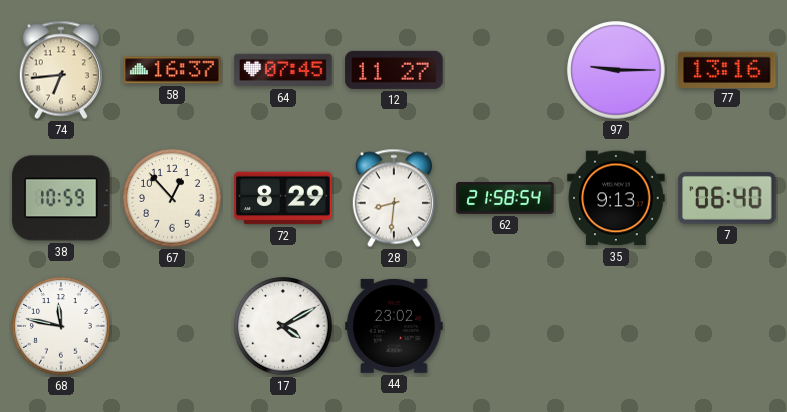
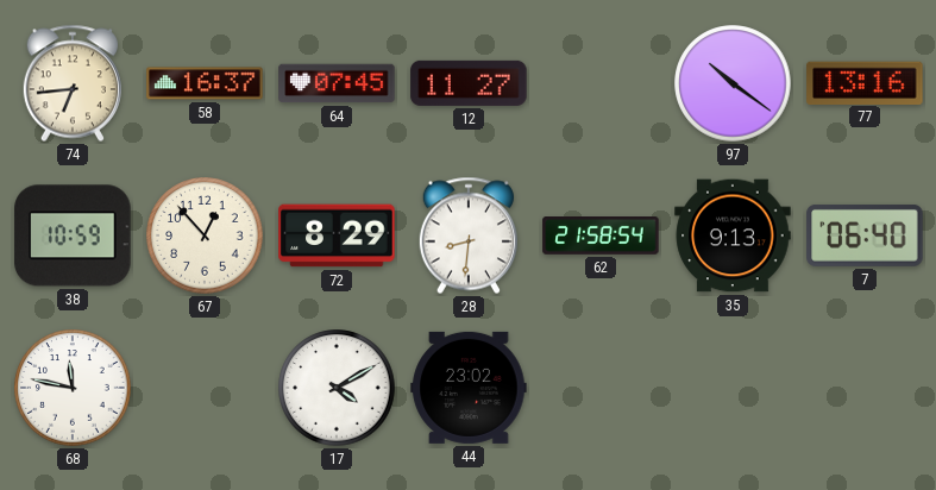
97: 9:15 -> 10:21
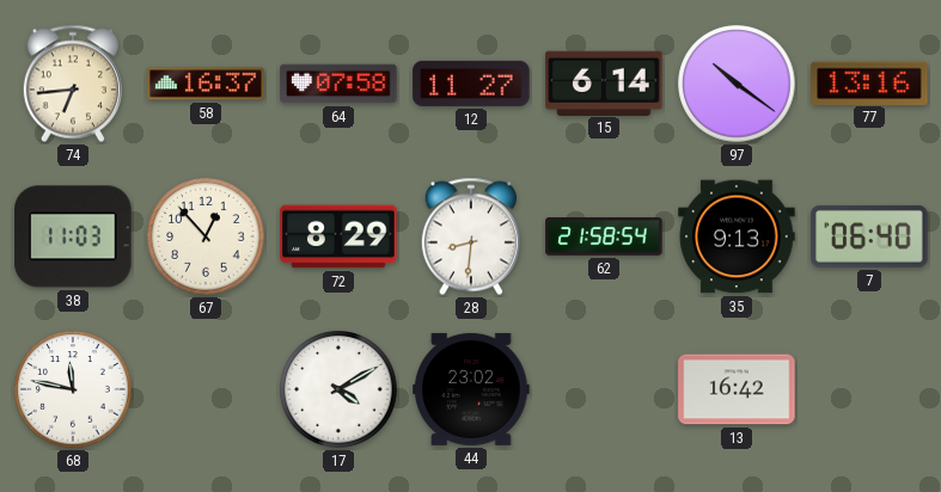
64: 07:45 -> 07:58
15: none -> 6:14
38: 10:59 -> 11:03
13: none -> 16:42
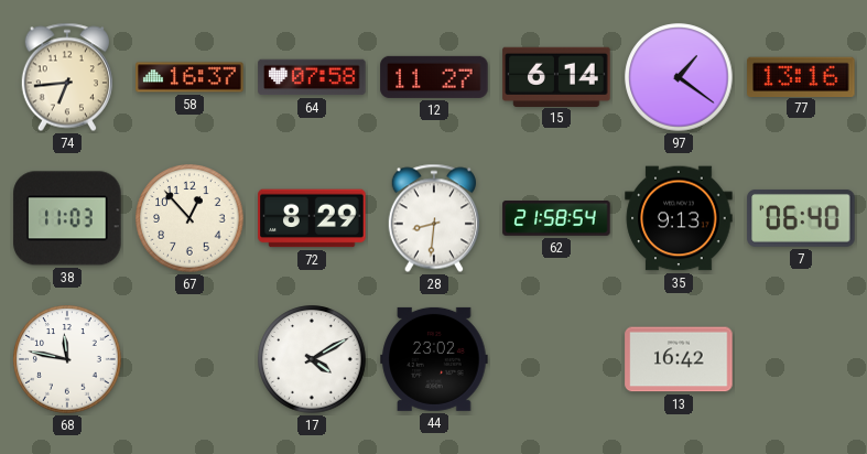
97: 10:21 -> 1:21
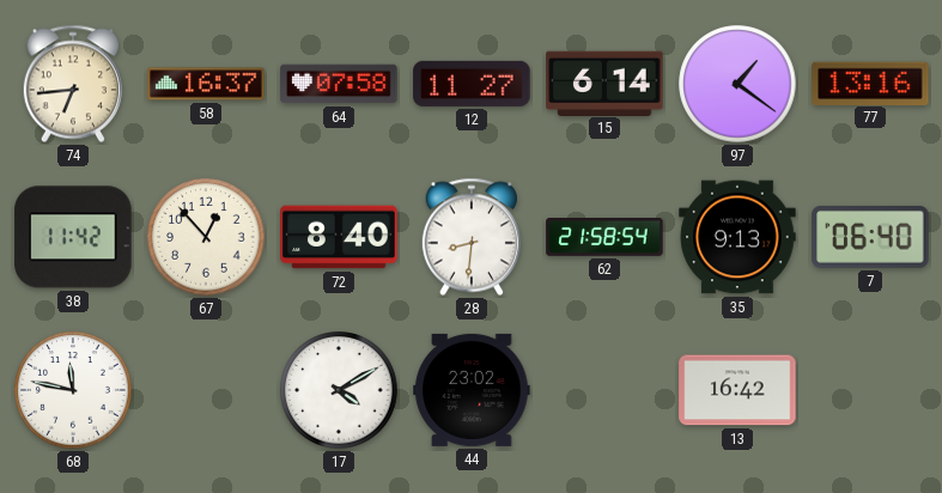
38: 11:03 -> 11:42
72: 8:29 -> 8:40
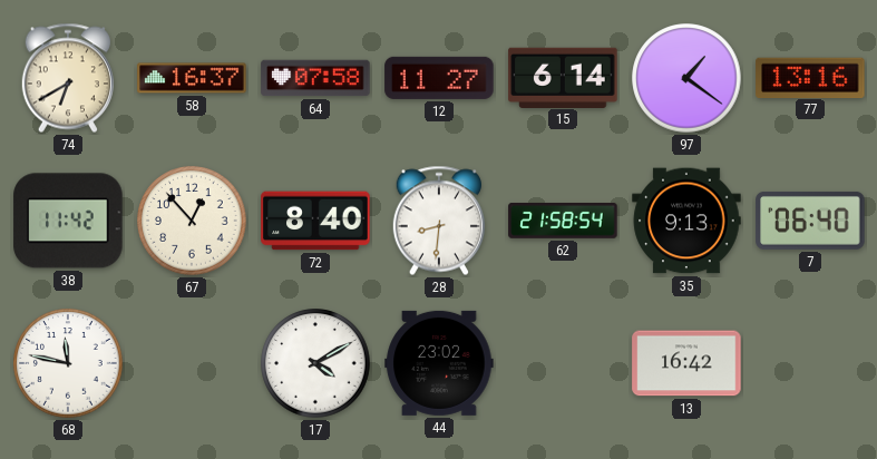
74: 6:44 -> 6:40
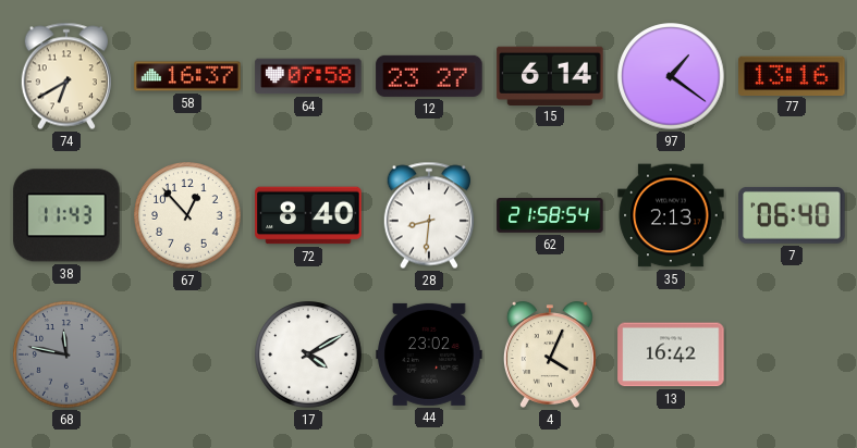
12: 11:27 -> 23:27
38: 11:42 -> 11:43
35: 9:13 -> 2:13
68 dial: white -> grey
4: none -> 4:04
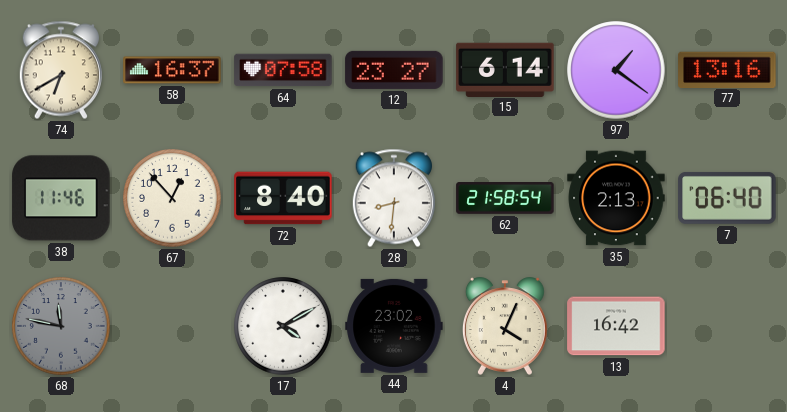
38: 11:43 -> 11:46
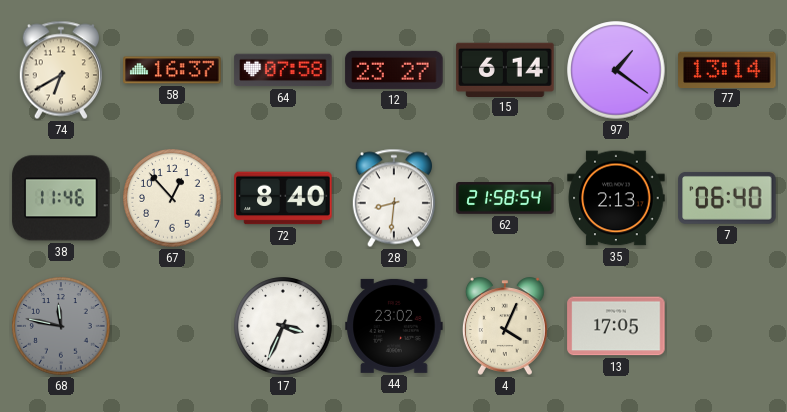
77: 13:16 -> 13:14
17: 4:10 -> 3:34
13: 16:42 -> 17:05
